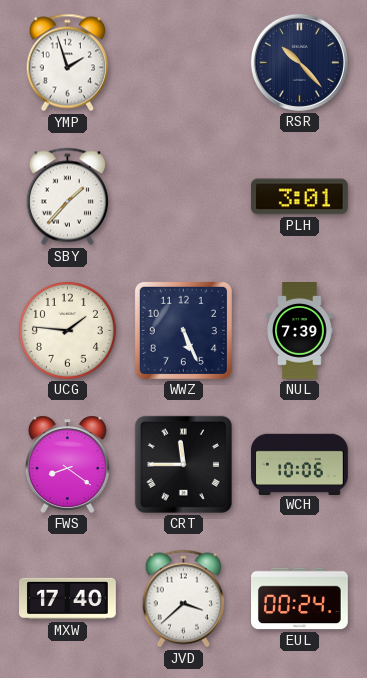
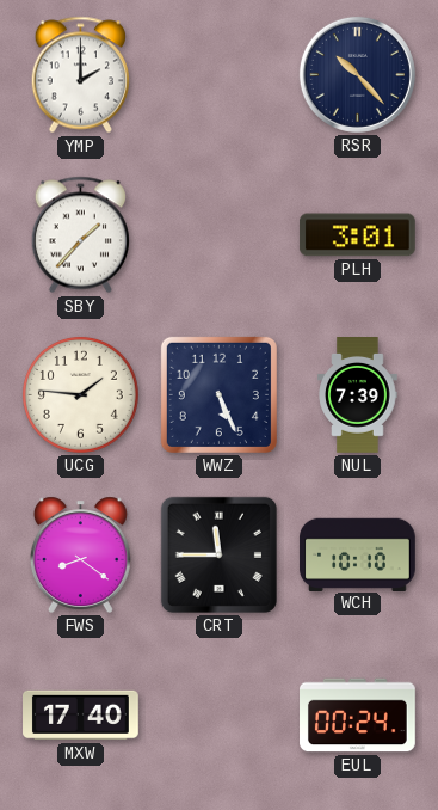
YMP: 1:57 -> 2:00
WCH: 10:06 -> 10:10
JVD: 3:38 -> none
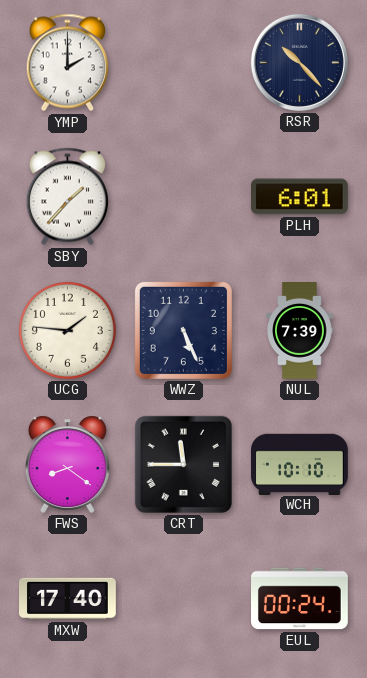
PLH: 3:01 -> 6:01
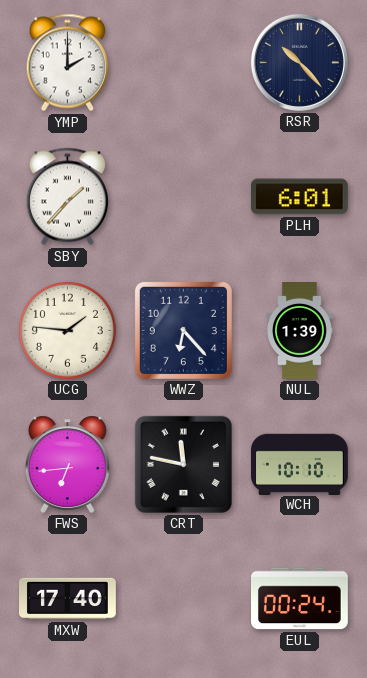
WWZ: 5:26 -> 6:23
NUL: 7:39 -> 1:39
FWS: 8:21 -> 6:44
CRT: 11:45 -> 11:47
